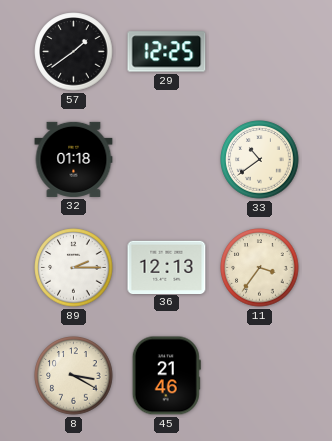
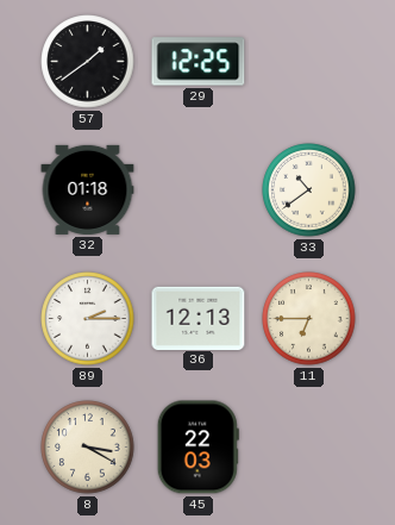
11: 3:36 -> 6:45
45: 21:46 -> 22:03
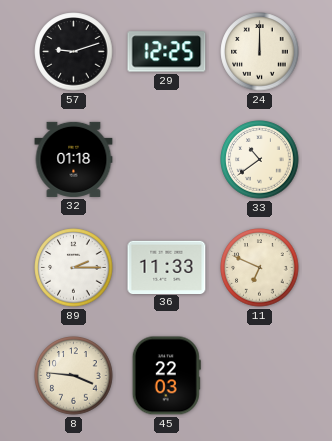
57: 1:39 -> 9:12
24: none -> 12:00
36: 12:13 -> 11:33
11: 6:45 -> 6:49
8: 3:20 -> 3:46
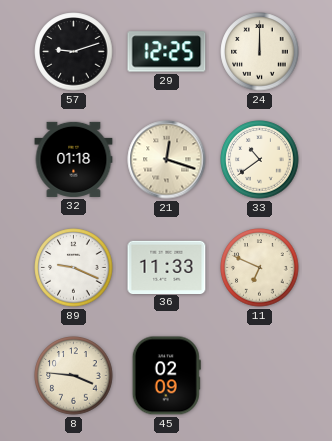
21: none -> 12:18
89: 2:15 -> 9:19
45: 22:03 -> 02:09
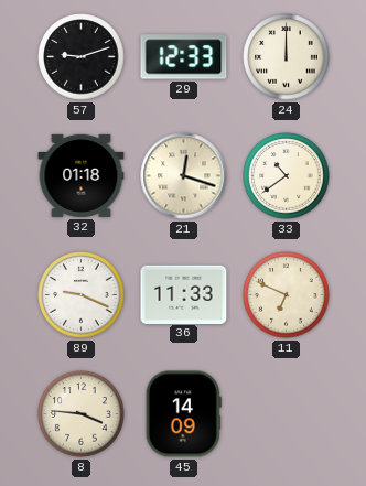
29: 12:25 -> 12:33
45: 02:09 -> 14:09
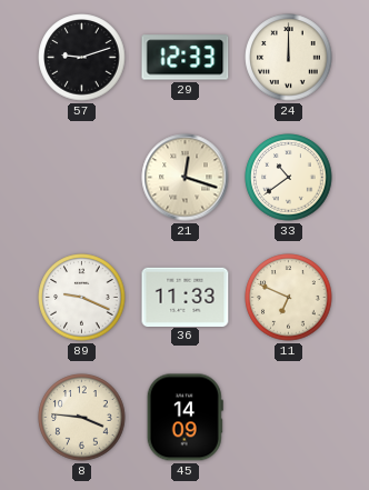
32: 01:18 -> none
